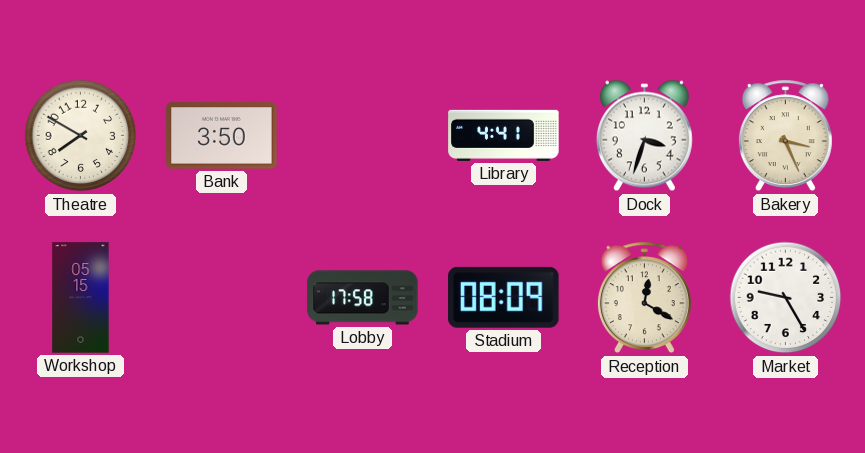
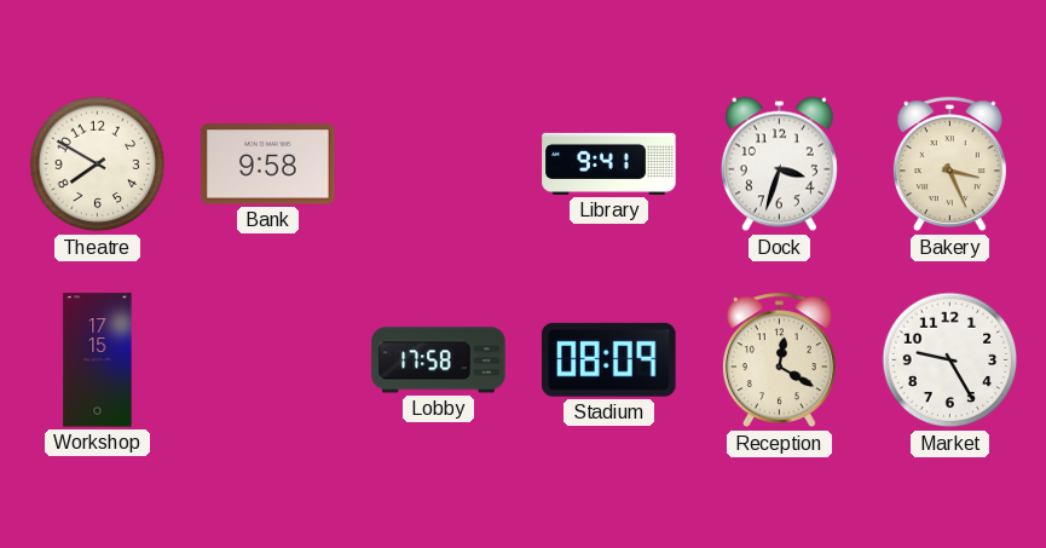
Bank: 3:50 -> 9:58
Library: 4:41 -> 9:41
Workshop: 05:15 -> 17:15
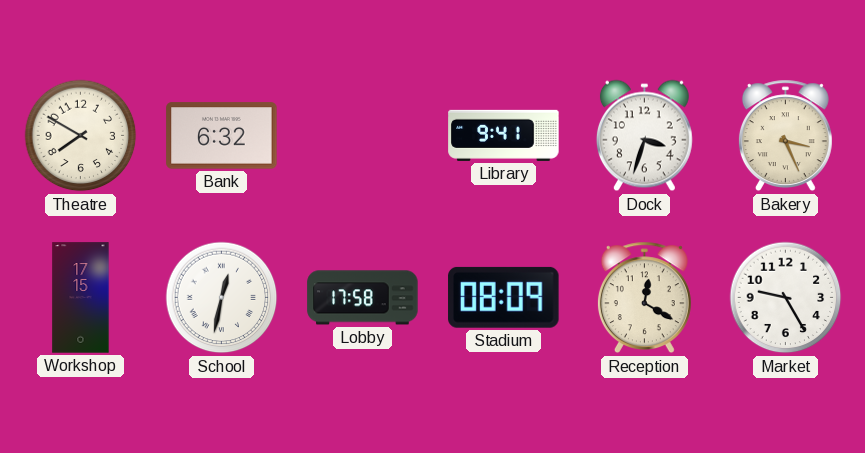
Bank: 9:58 -> 6:32
School: none -> 12:32
